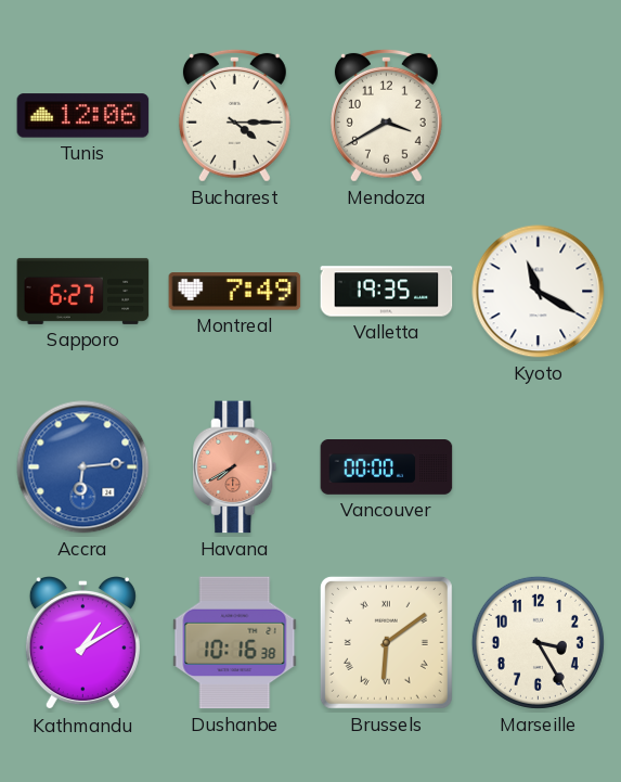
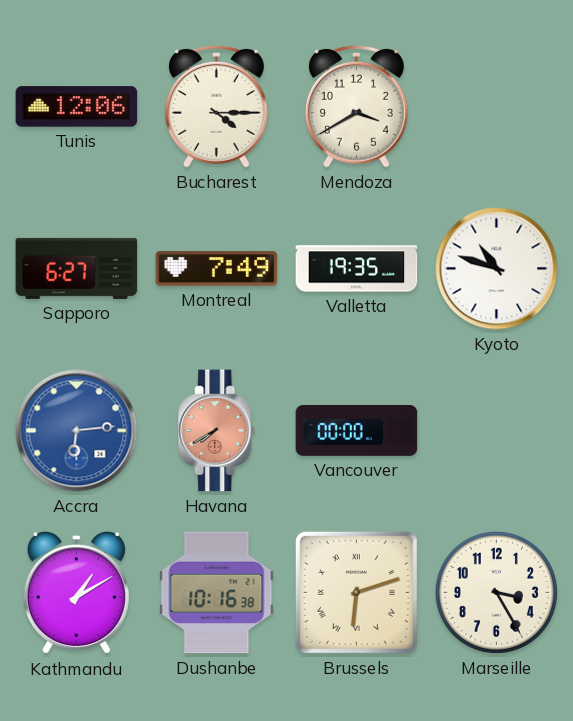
Kyoto: 11:20 -> 10:48
Brussels: 6:09 -> 6:12
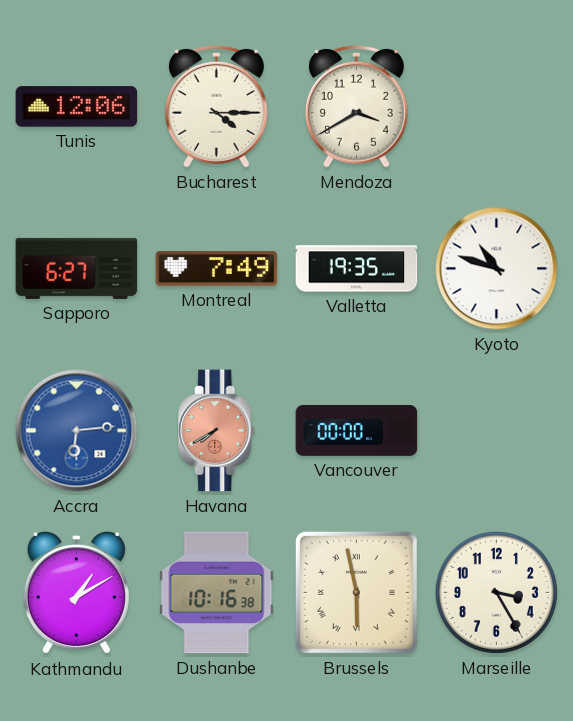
Brussels: 6:12 -> 5:58
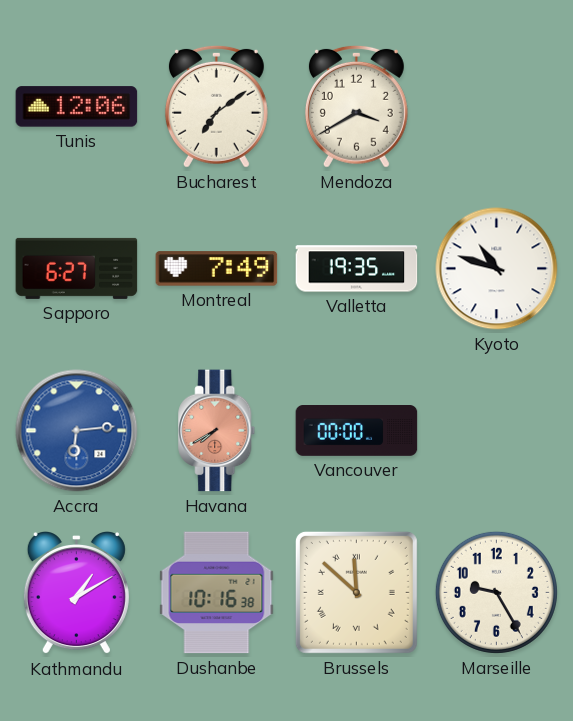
Bucharest: 4:15 -> 7:09
Brussels: 5:58 -> 11:52
Marseille: 3:25 -> 9:25
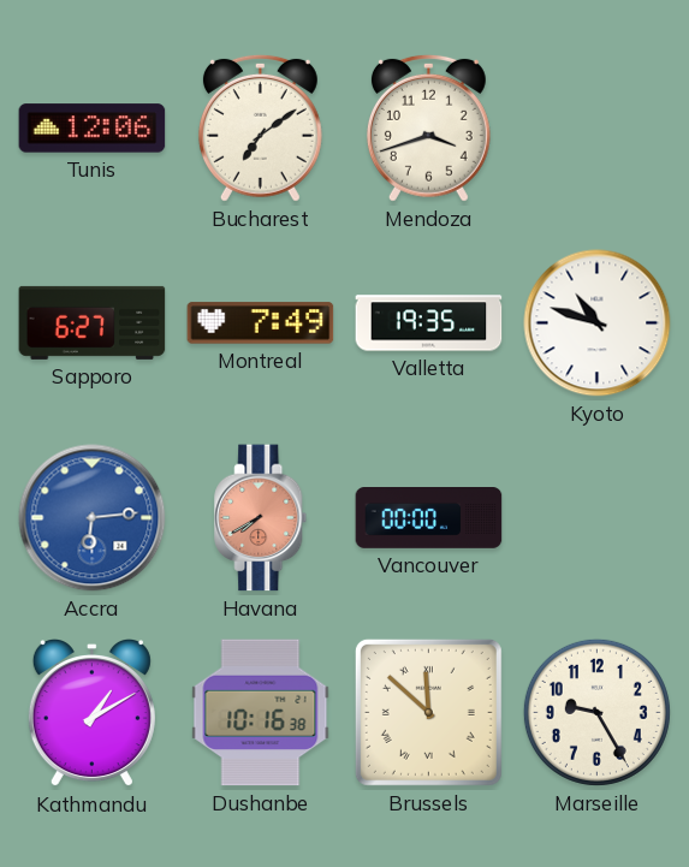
Mendoza: 3:40 -> 3:42
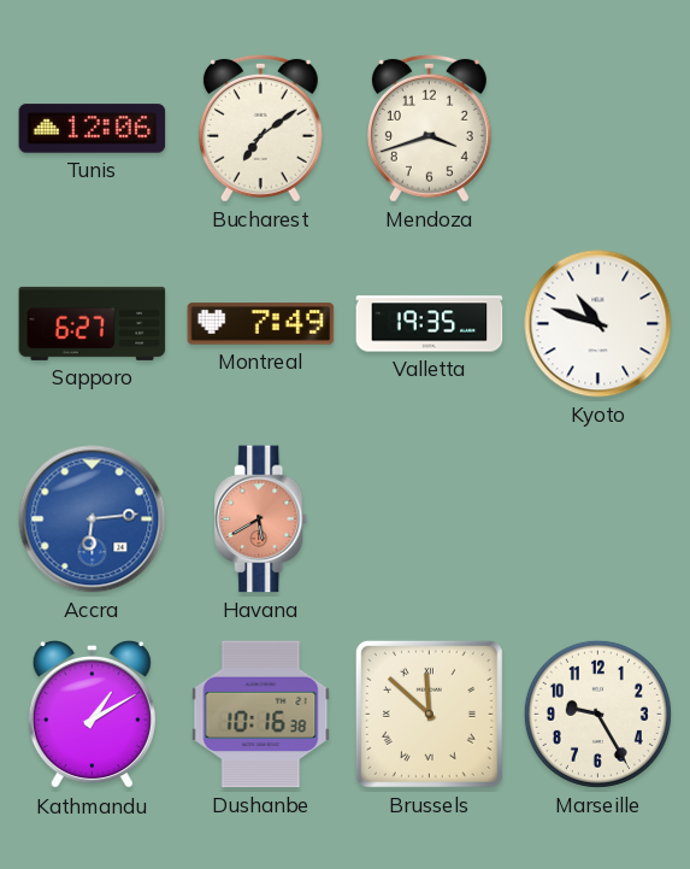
Havana: 7:40 -> 5:40
Vancouver: 00:00 -> none
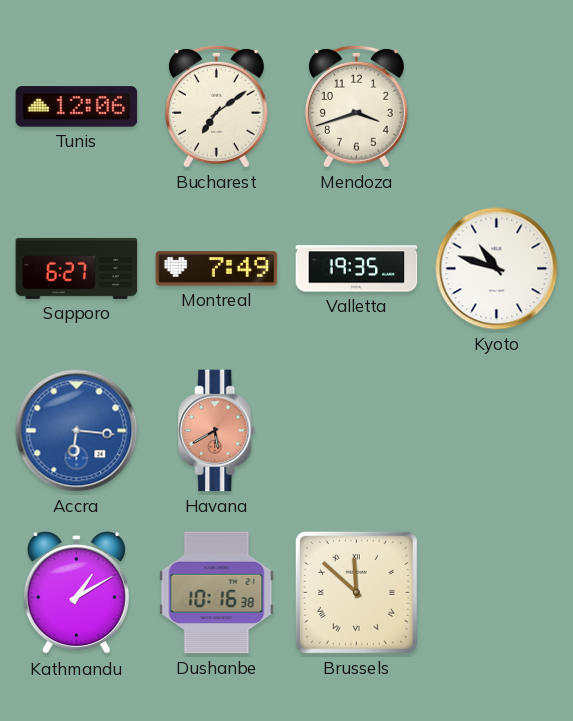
Accra: 6:14 -> 6:16
Marseille: 9:25 -> none
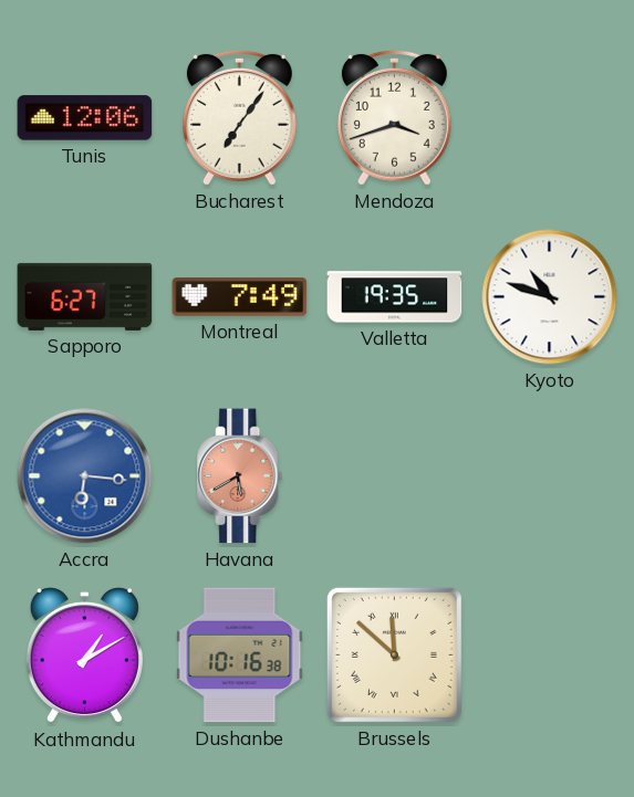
Bucharest: 7:09 -> 7:06
